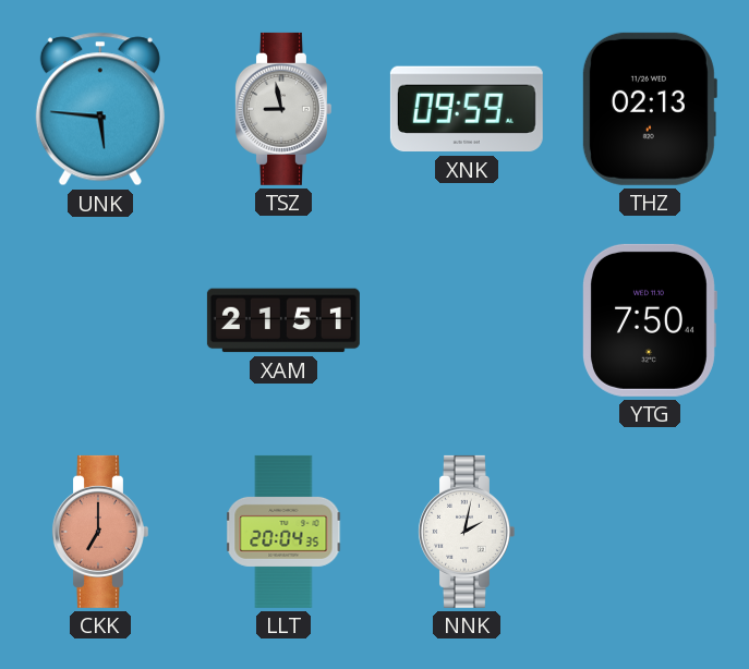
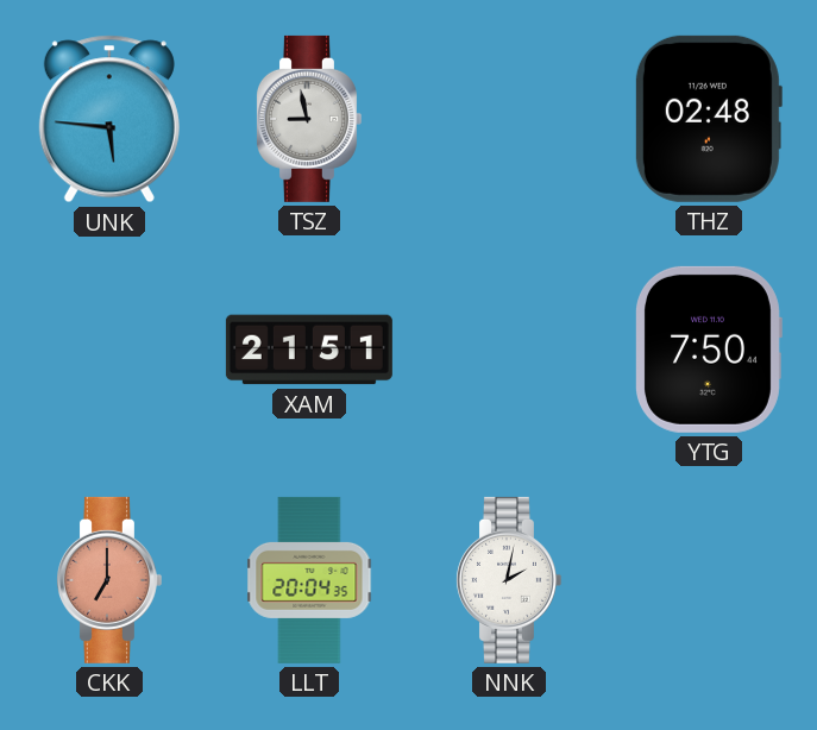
XNK: 09:59 -> none
THZ: 02:13 -> 02:48
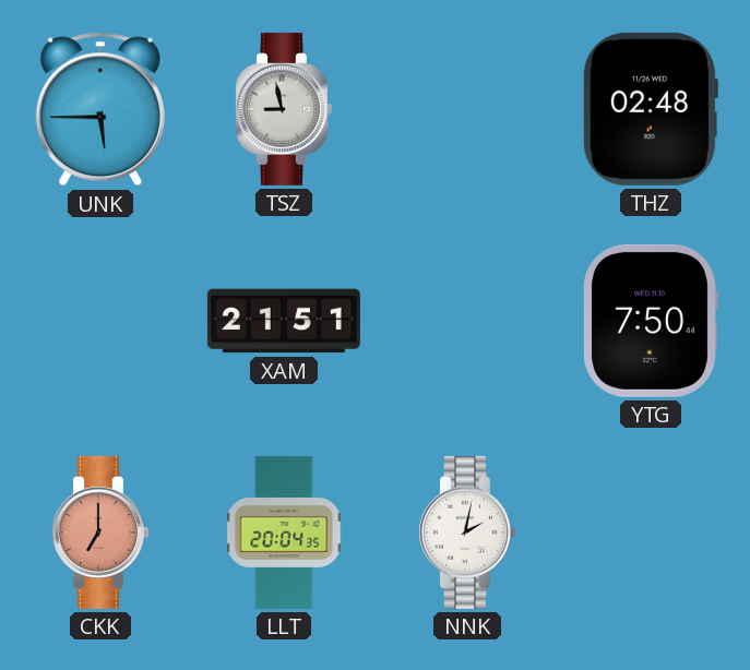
UNK: 5:46 -> 5:45
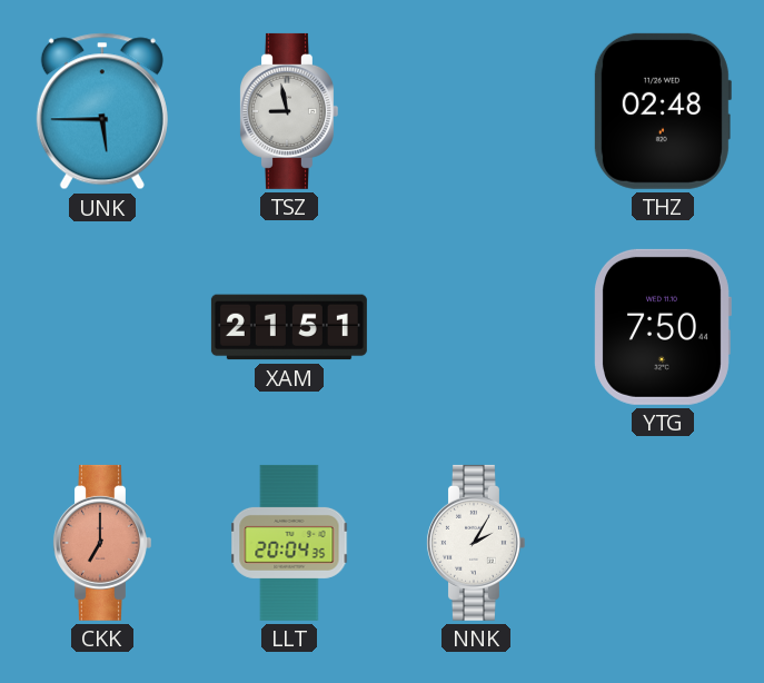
NNK: 2:02 -> 2:05
